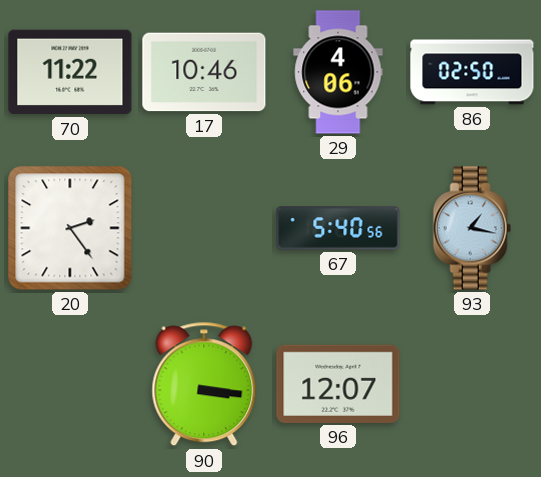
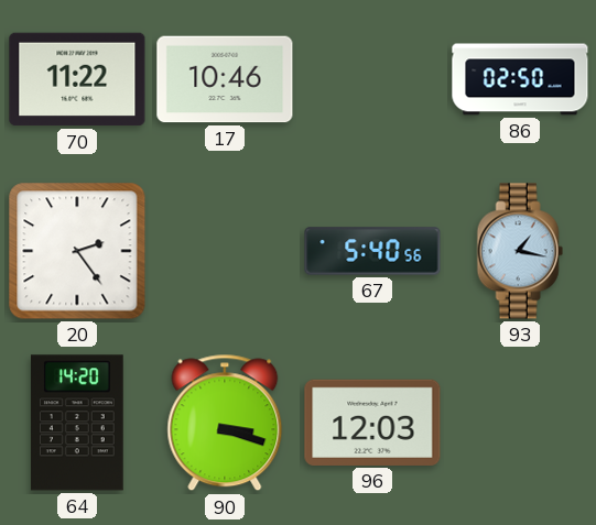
29: 4:06 -> none
64: none -> 14:20
90: 3:16 -> 3:18
96: 12:07 -> 12:03
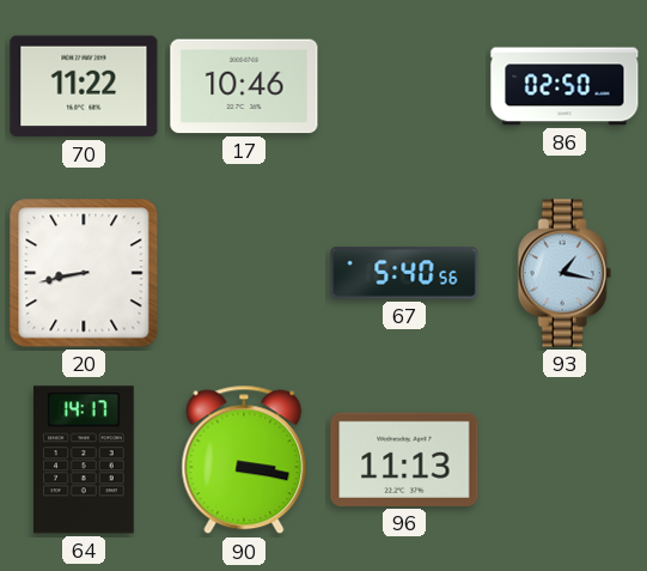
20: 2:24 -> 8:43
64: 14:20 -> 14:17
90: 3:18 -> 3:17
96: 12:03 -> 11:13
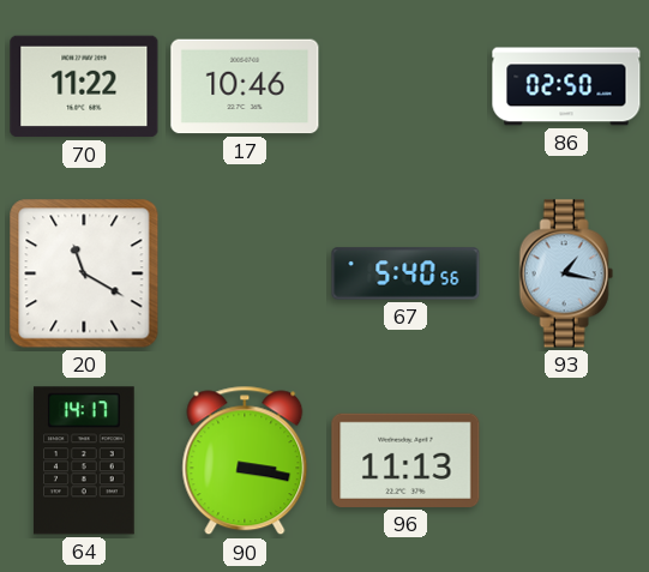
20: 8:43 -> 11:20
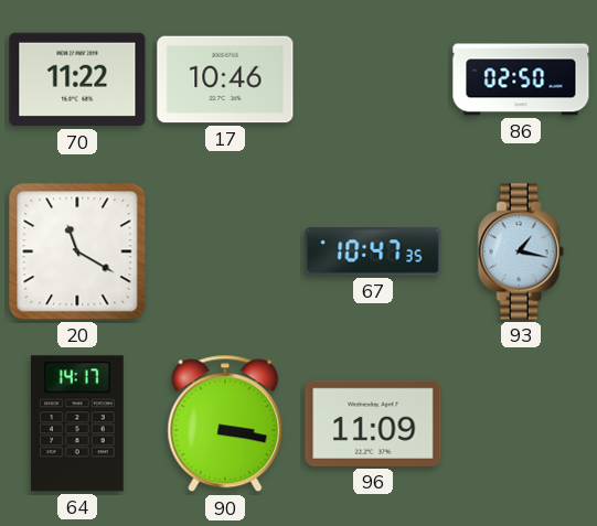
67: 5:40 -> 10:47
96: 11:13 -> 11:09
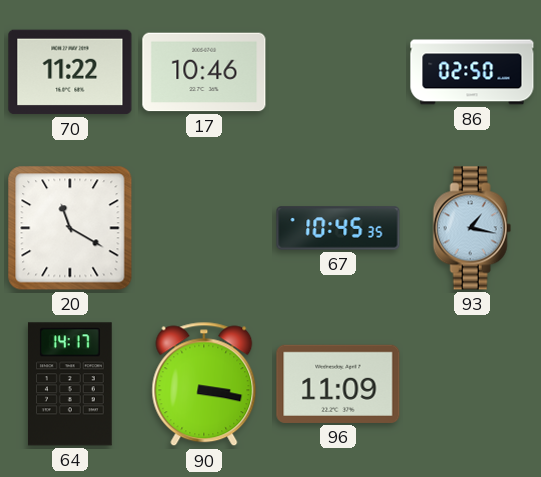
67: 10:47 -> 10:45
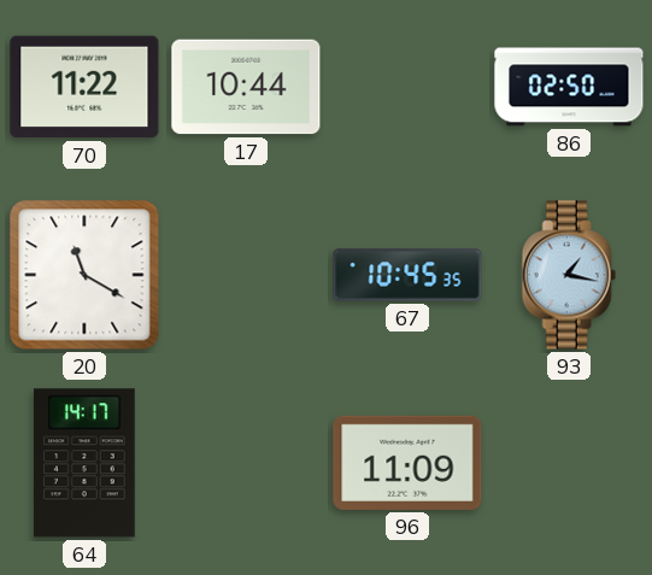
17: 10:46 -> 10:44
90: 3:17 -> none
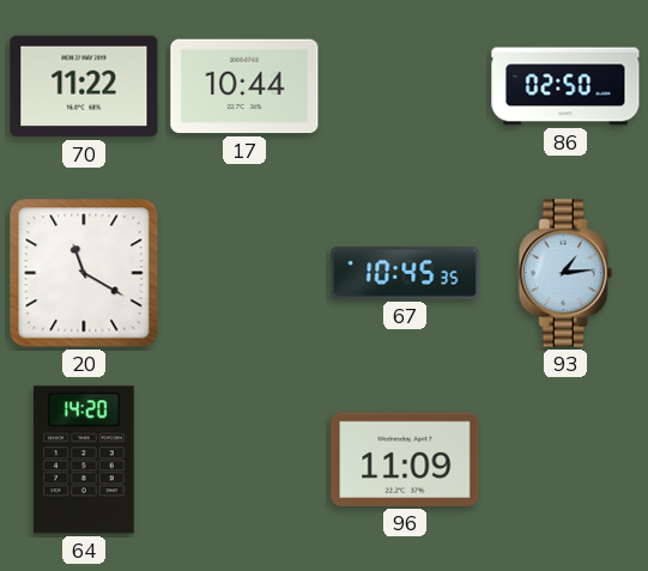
93: 1:17 -> 1:14
64: 14:17 -> 14:20
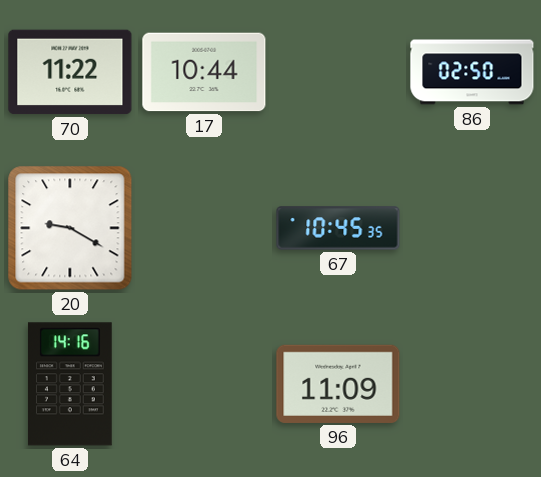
20: 11:20 -> 9:20
93: 1:14 -> none
64: 14:20 -> 14:16
